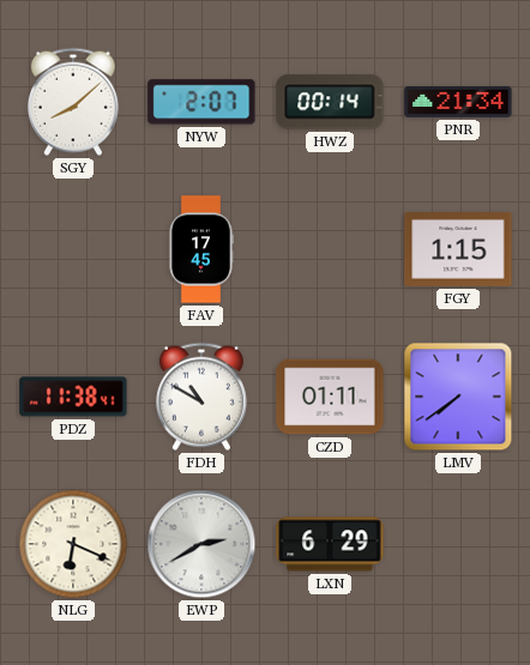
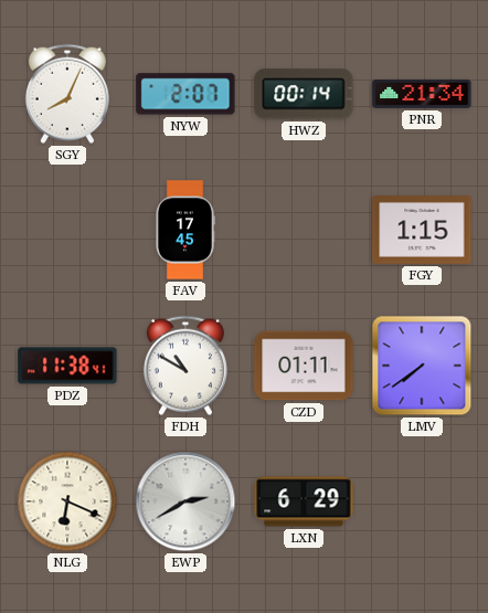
SGY: 8:08 -> 8:04
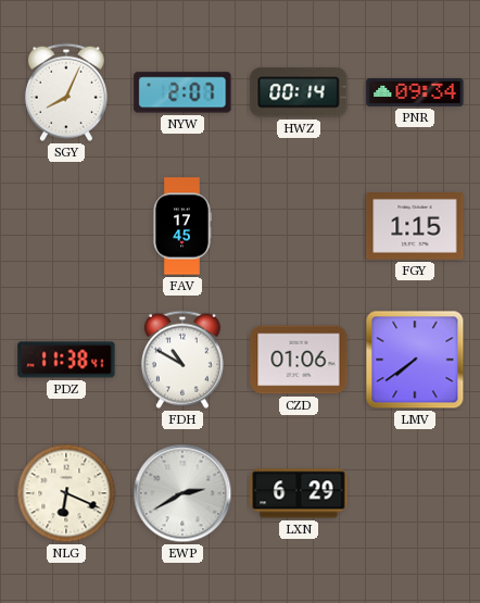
PNR: 21:34 -> 09:34
CZD: 01:11 -> 01:06
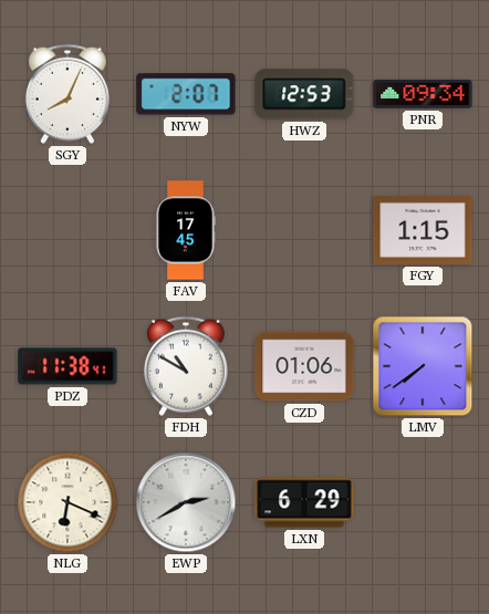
HWZ: 00:14 -> 12:53
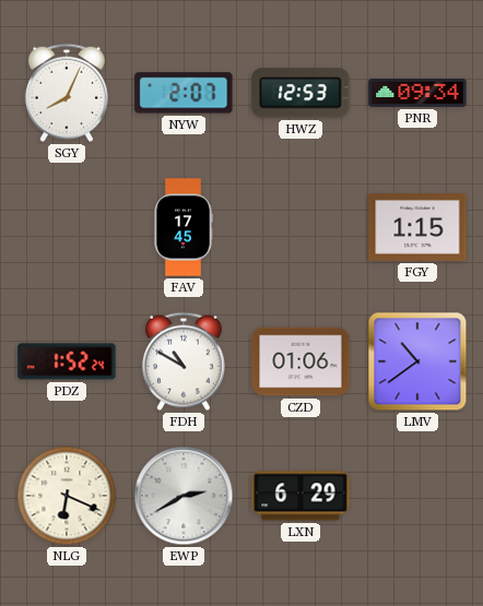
PDZ: 11:38 -> 1:52
LMV: 7:39 -> 10:39
